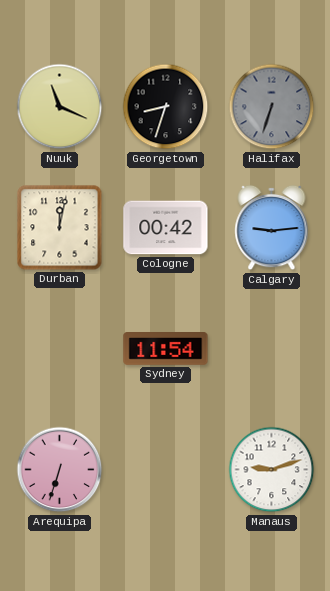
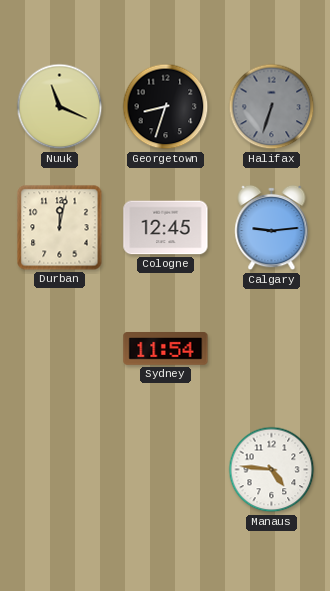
Cologne: 00:42 -> 12:45
Arequipa: 6:33 -> none
Manaus: 9:12 -> 4:46
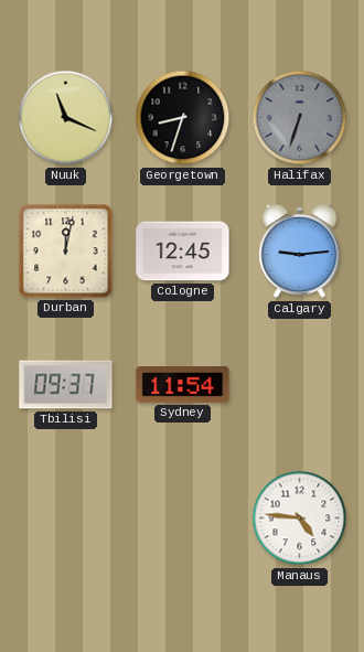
Tbilisi: none -> 09:37
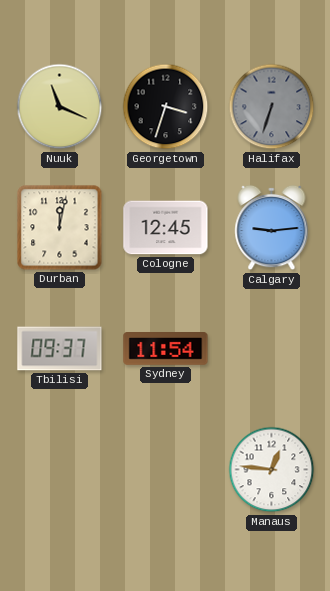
Georgetown: 8:33 -> 3:33
Manaus: 4:46 -> 12:46
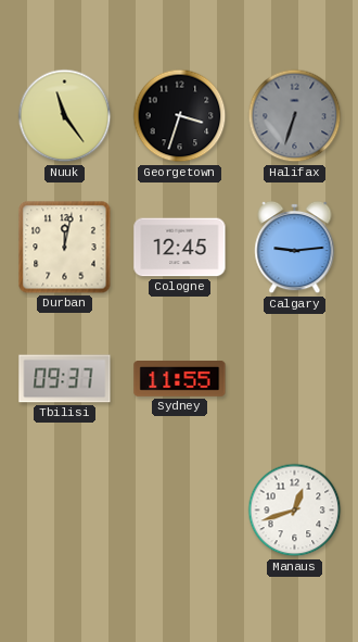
Nuuk: 11:19 -> 11:24
Sydney: 11:54 -> 11:55
Manaus: 12:46 -> 12:42
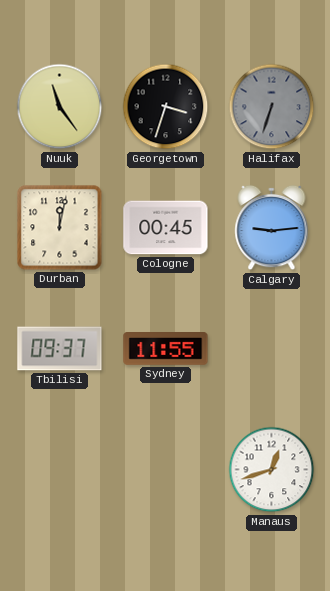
Cologne: 12:45 -> 00:45
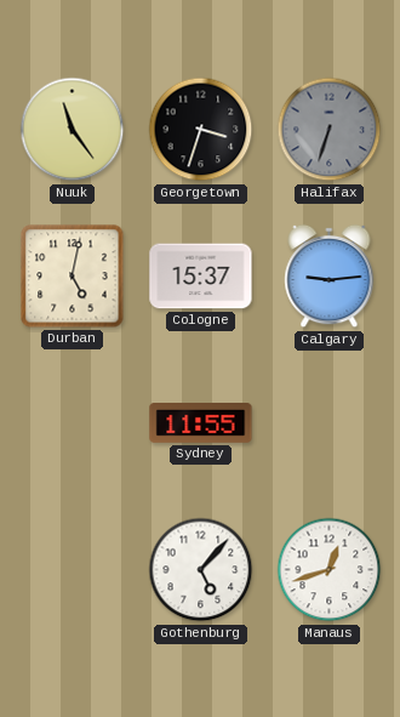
Durban: 12:02 -> 5:02
Cologne: 00:45 -> 15:37
Tbilisi: 09:37 -> none
Gothenburg: none -> 5:07
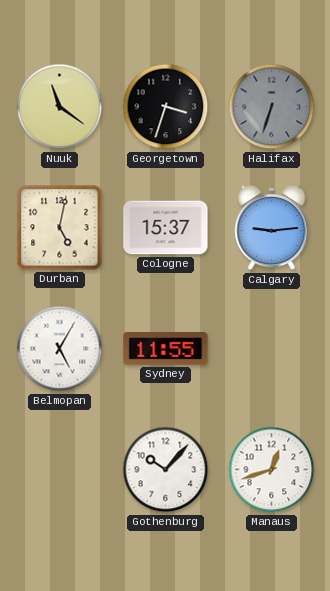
Nuuk: 11:24 -> 11:21
Belmopan: none -> 5:05
Gothenburg: 5:07 -> 10:07
